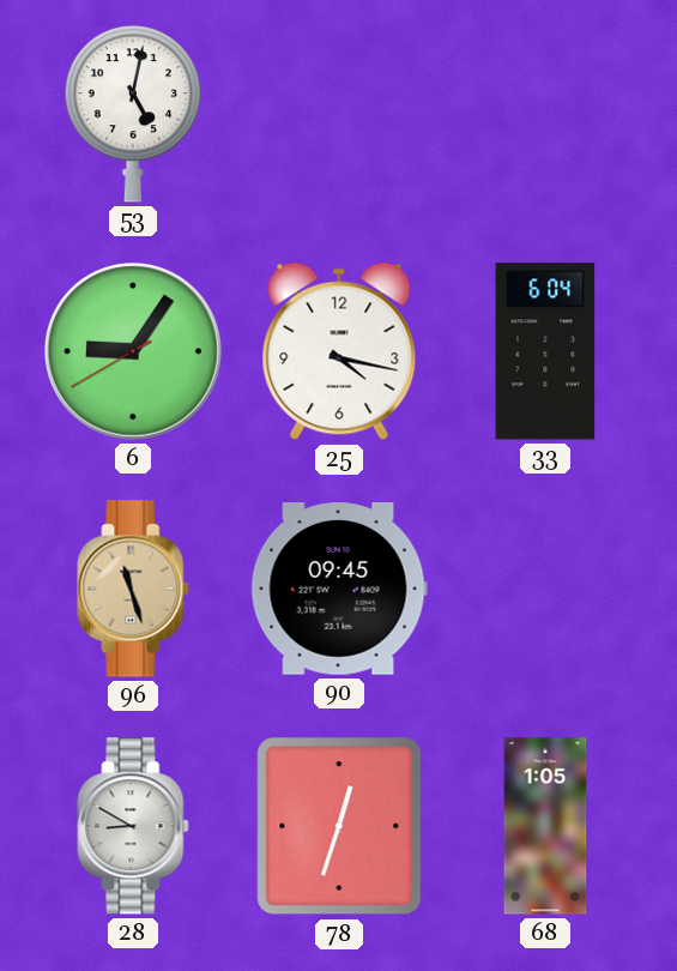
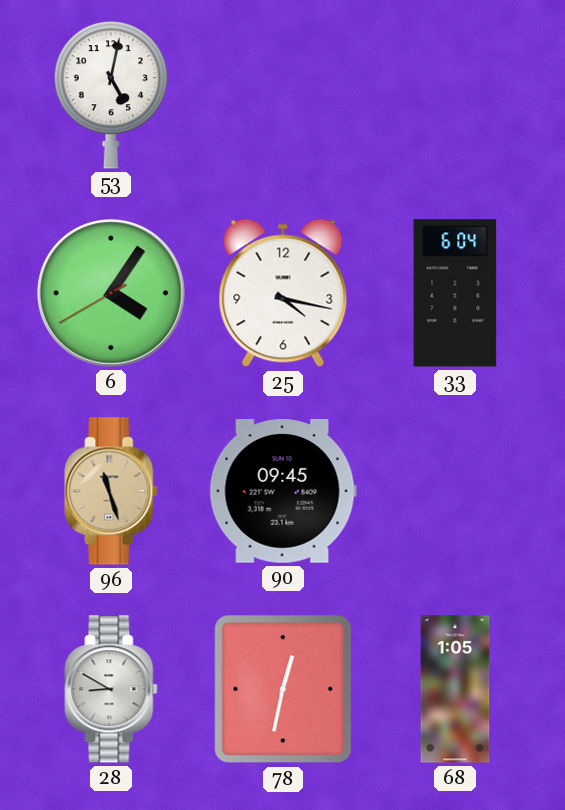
6: 9:05 -> 4:05
78: 12:33 -> 12:32
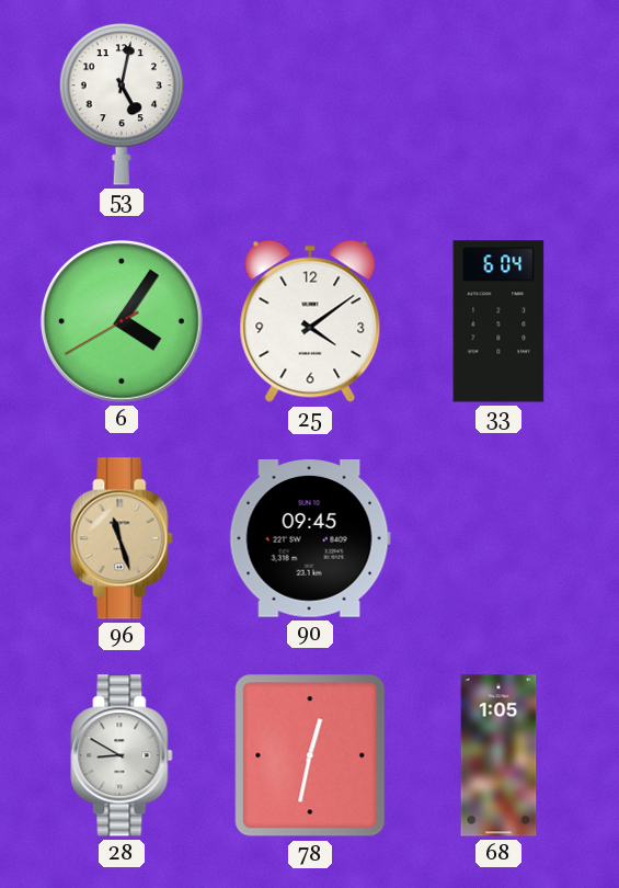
25: 4:17 -> 4:09
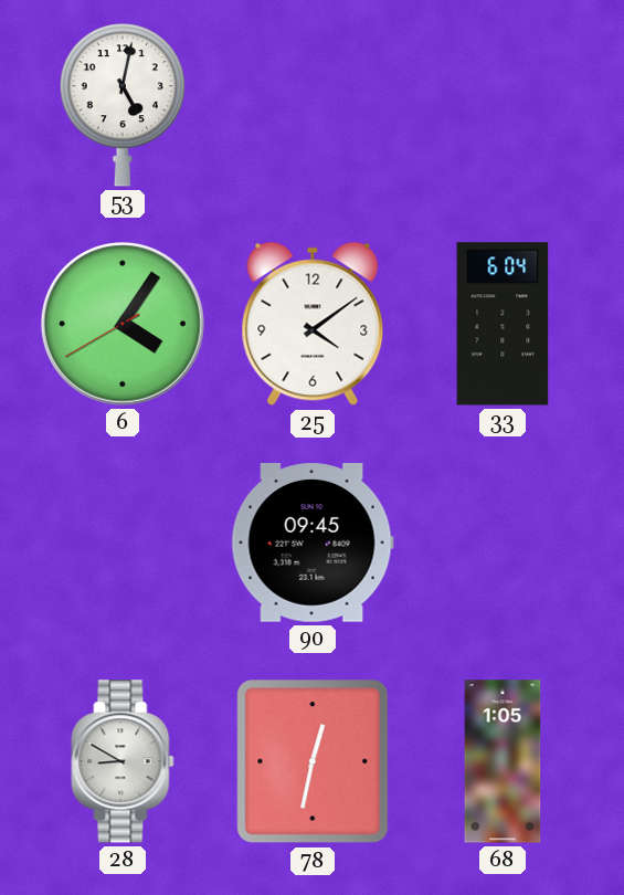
96: 11:27 -> none
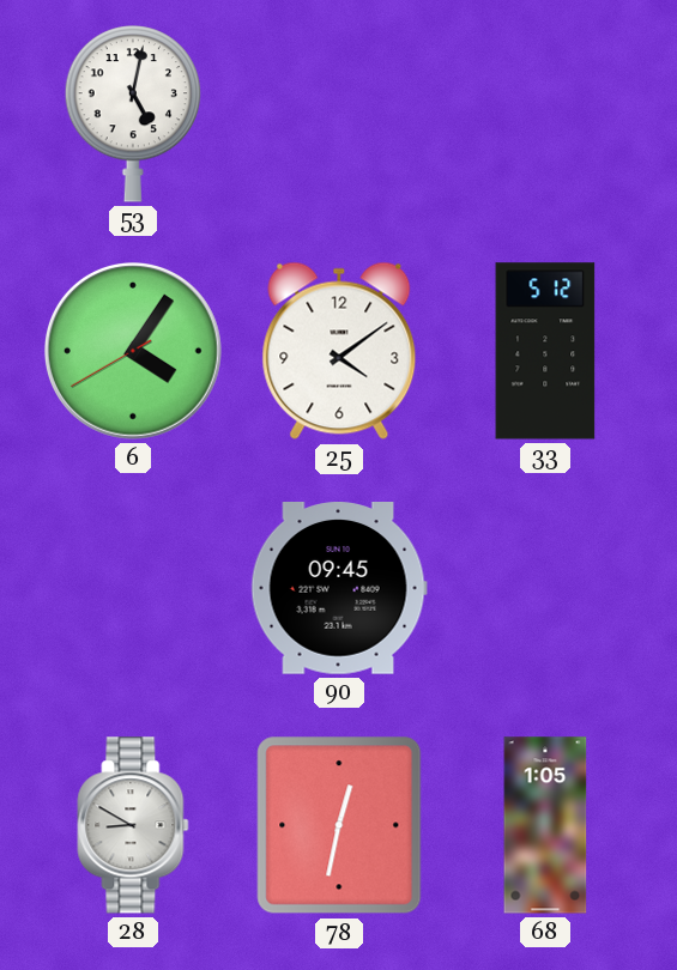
33: 6:04 -> 5:12
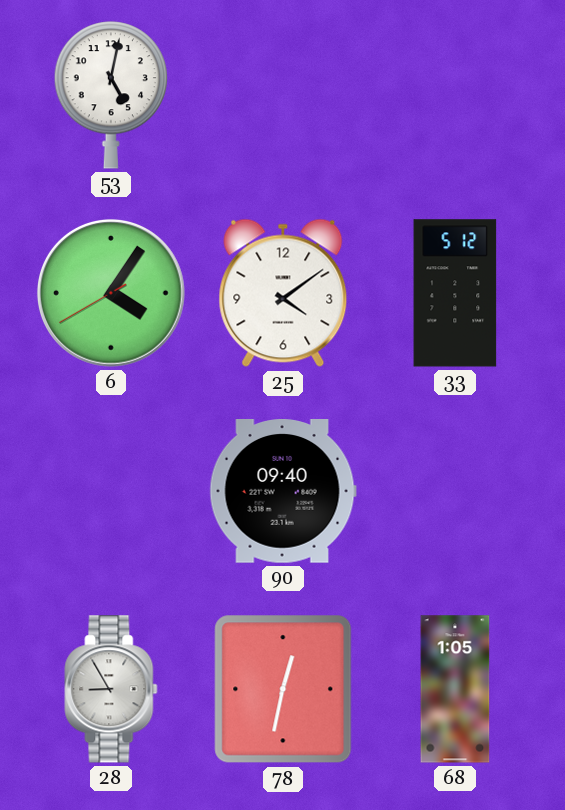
90: 09:45 -> 09:40
28: 8:50 -> 8:55
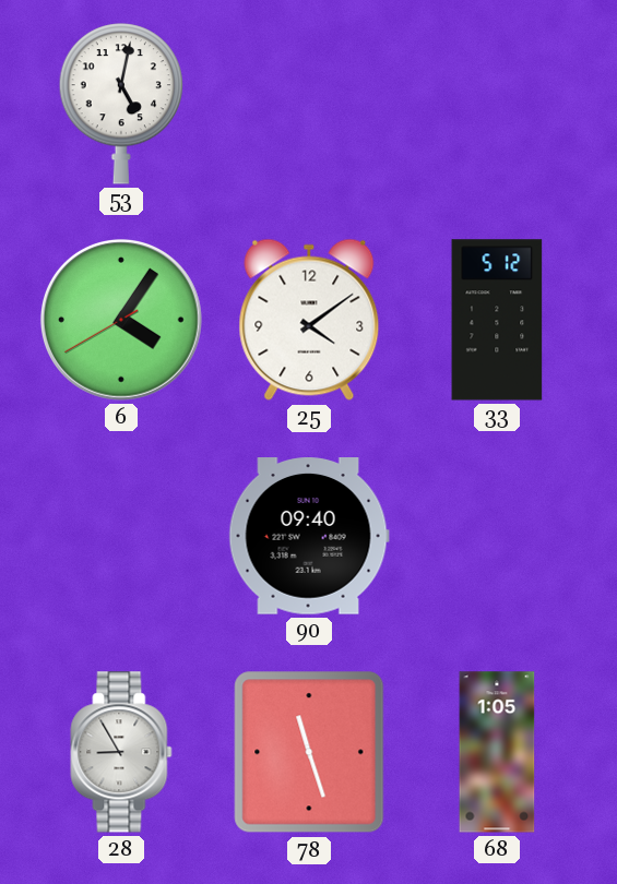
78: 12:32 -> 11:27
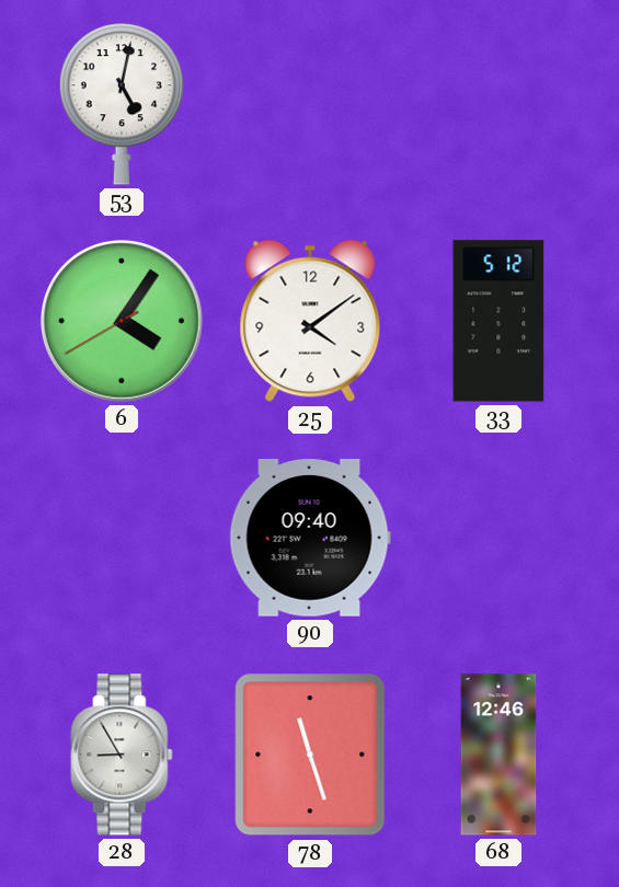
68: 1:05 -> 12:46
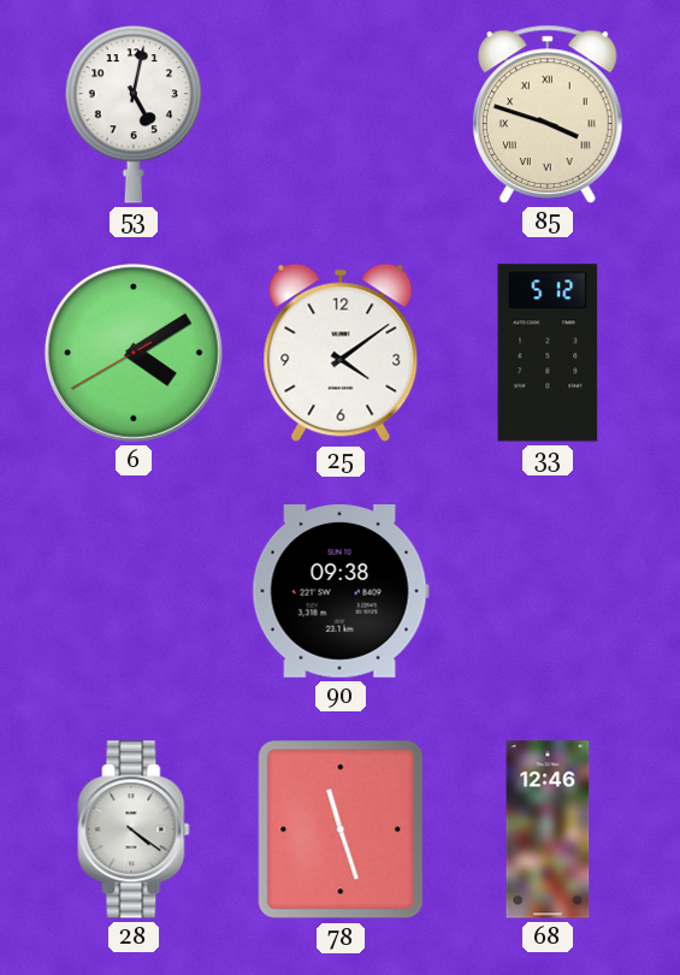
85: none -> 3:48
6: 4:05 -> 4:09
90: 09:40 -> 09:38
28: 8:55 -> 4:21
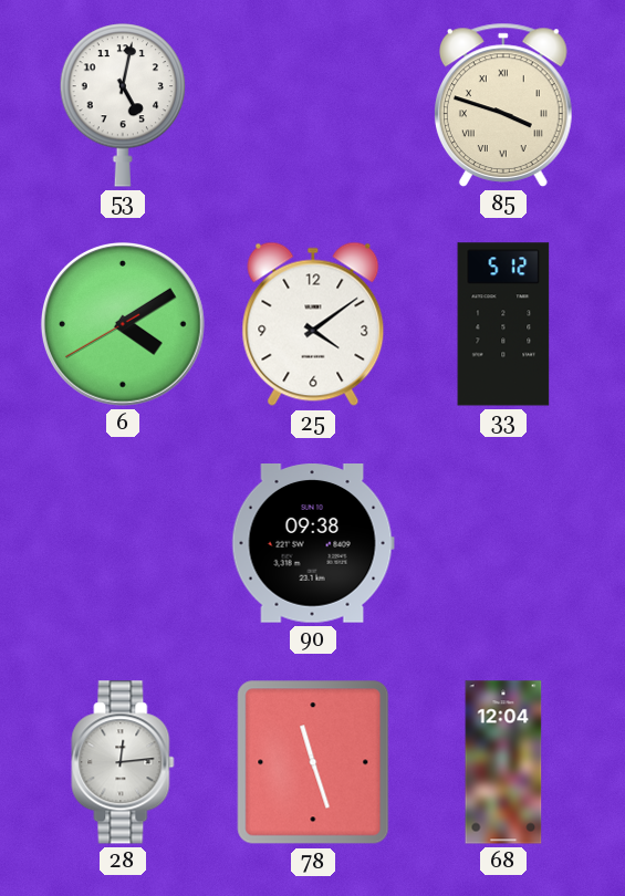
28: 4:21 -> 12:14
68: 12:46 -> 12:04
